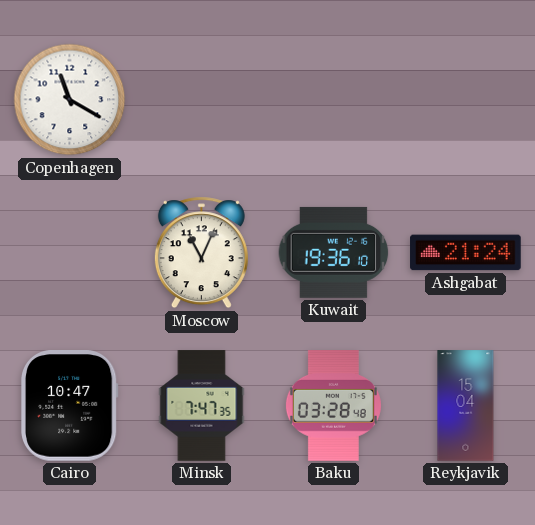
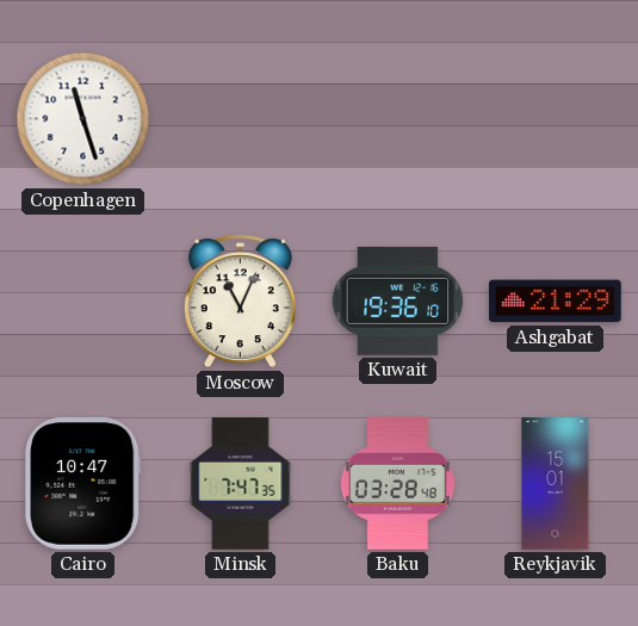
Copenhagen: 11:20 -> 11:27
Ashgabat: 21:24 -> 21:29
Reykjavik: 15:04 -> 15:01
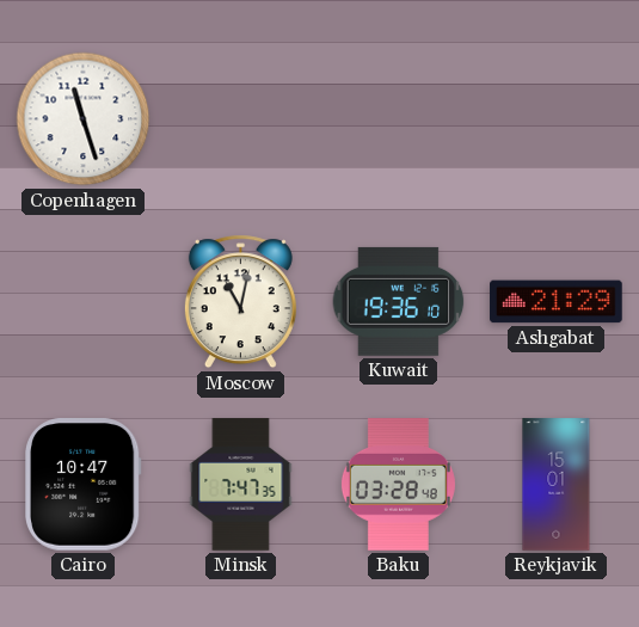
Moscow: 11:04 -> 11:02
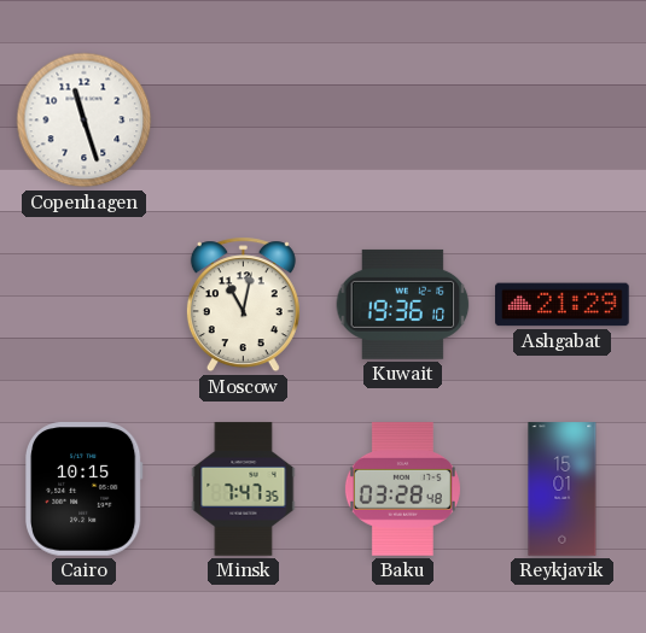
Cairo: 10:47 -> 10:15
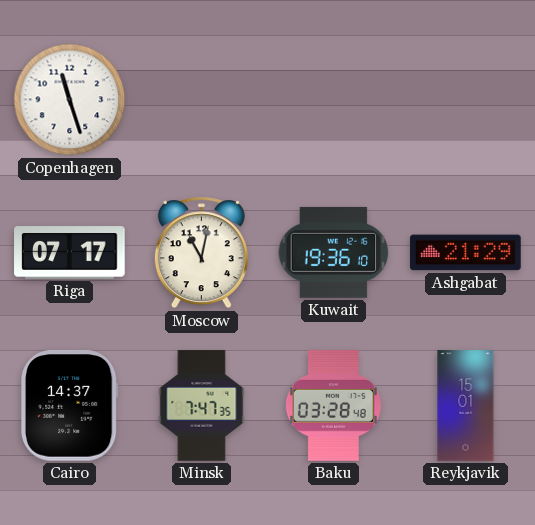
Riga: none -> 07:17
Cairo: 10:15 -> 14:37
